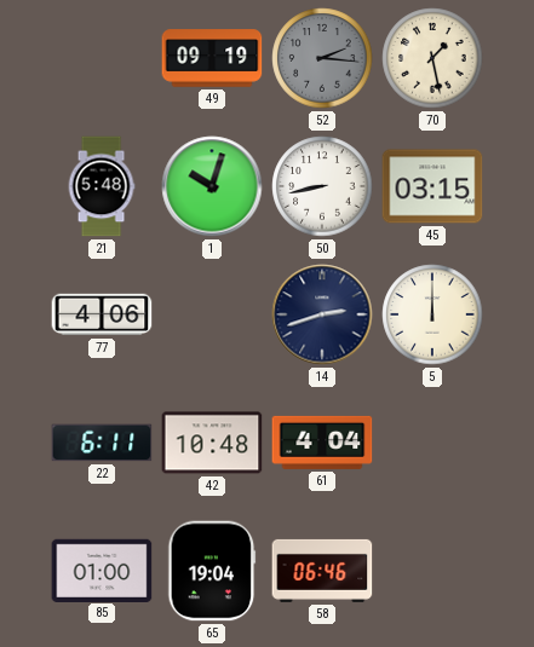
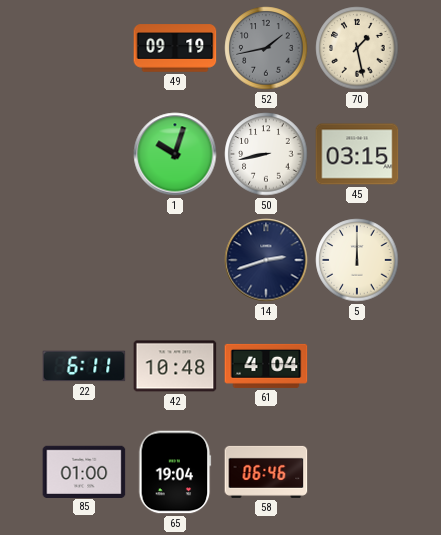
52: 2:16 -> 1:43
21: 5:48 -> none
77: 4:06 -> none
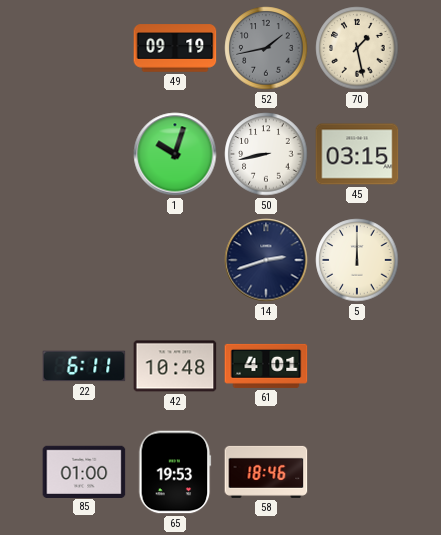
61: 4:04 -> 4:01
65: 19:04 -> 19:53
58: 06:46 -> 18:46
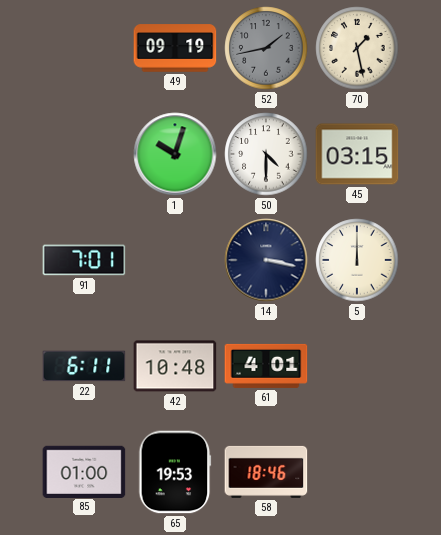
50: 8:43 -> 4:30
91: none -> 7:01
14: 2:42 -> 3:17
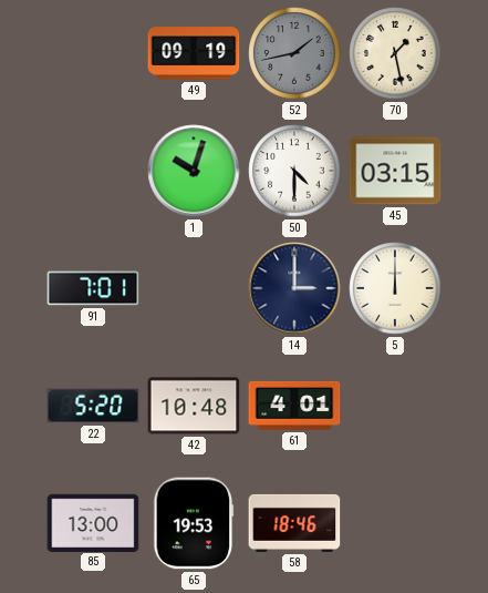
14: 3:17 -> 3:00
22: 6:11 -> 5:20
85: 01:00 -> 13:00
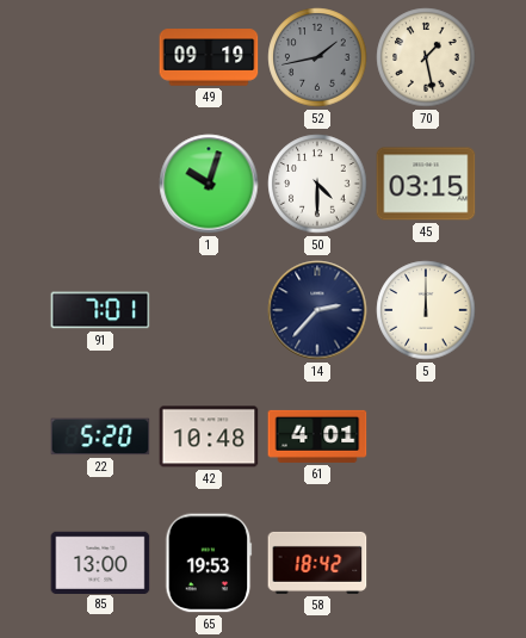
14: 3:00 -> 2:37
58: 18:46 -> 18:42
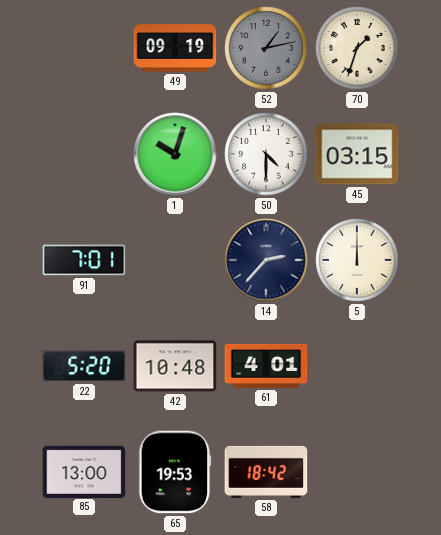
52: 1:43 -> 1:13
70: 1:28 -> 1:33
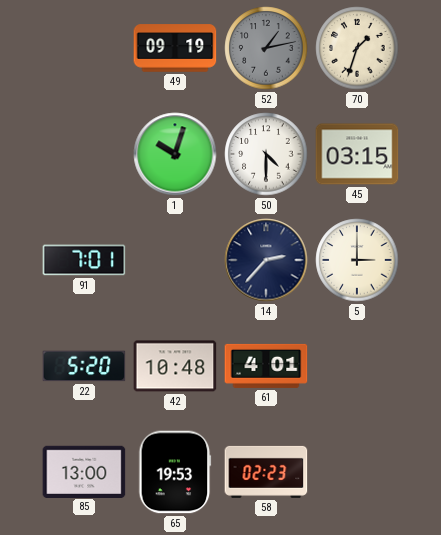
5: 12:00 -> 3:00
58: 18:42 -> 02:23
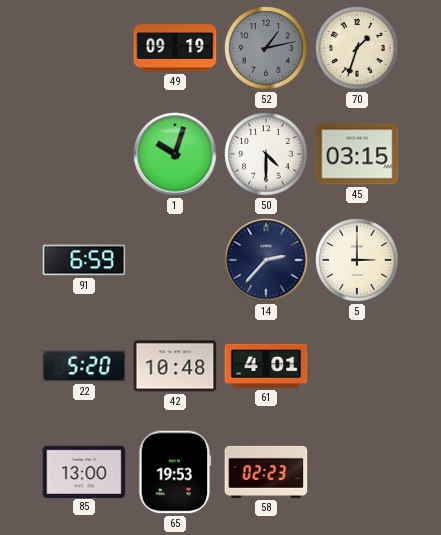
91: 7:01 -> 6:59
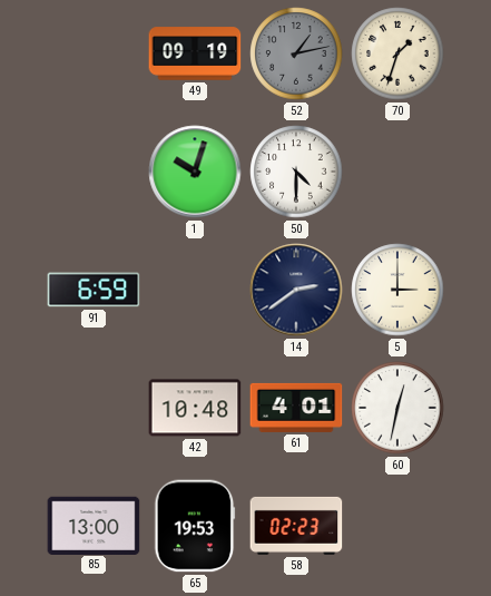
45: 03:15 -> none
14: 2:37 -> 2:39
22: 5:20 -> none
60: none -> 12:32
